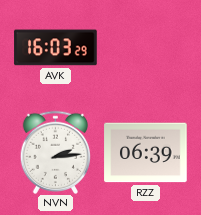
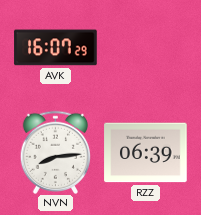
AVK: 16:03 -> 16:07
NVN: 2:14 -> 8:14
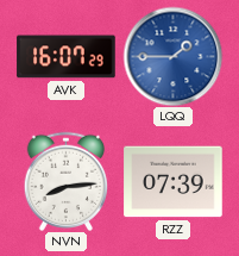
LQQ: none -> 1:45
RZZ: 06:39 -> 07:39
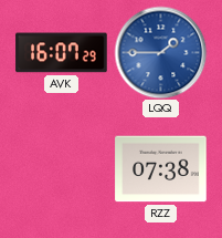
NVN: 8:14 -> none
RZZ: 07:39 -> 07:38
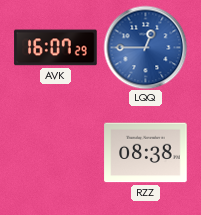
LQQ: 1:45 -> 12:45
RZZ: 07:38 -> 08:38
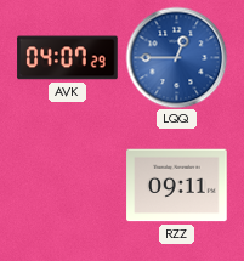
AVK: 16:07 -> 04:07
RZZ: 08:38 -> 09:11
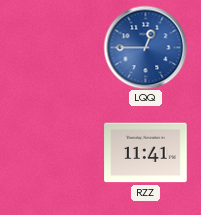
AVK: 04:07 -> none
RZZ: 09:11 -> 11:41
